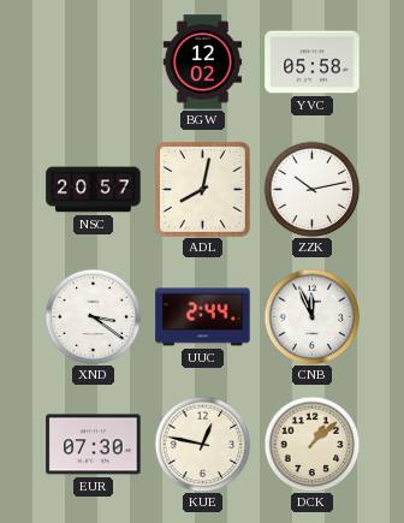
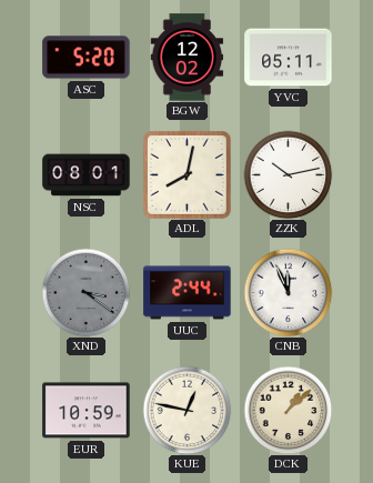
ASC: none -> 5:20
YVC: 05:58 -> 05:11
NSC: 20:57 -> 08:01
XND dial: white -> grey
EUR: 07:30 -> 10:59
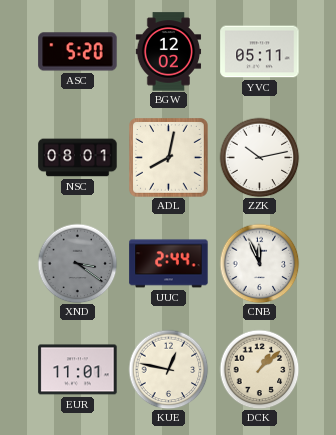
EUR: 10:59 -> 11:01
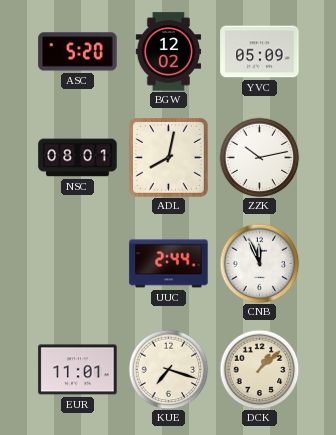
YVC: 05:11 -> 05:09
XND: 3:21 -> none
KUE: 12:47 -> 7:18
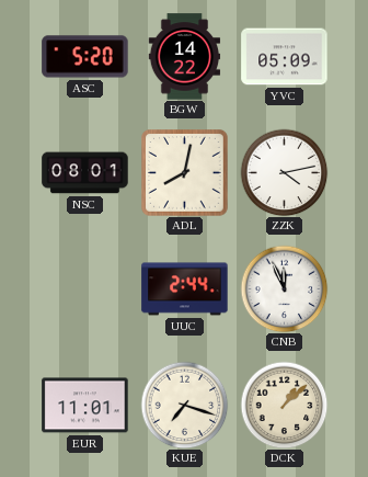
BGW: 12:02 -> 14:22
ZZK: 10:13 -> 4:13
